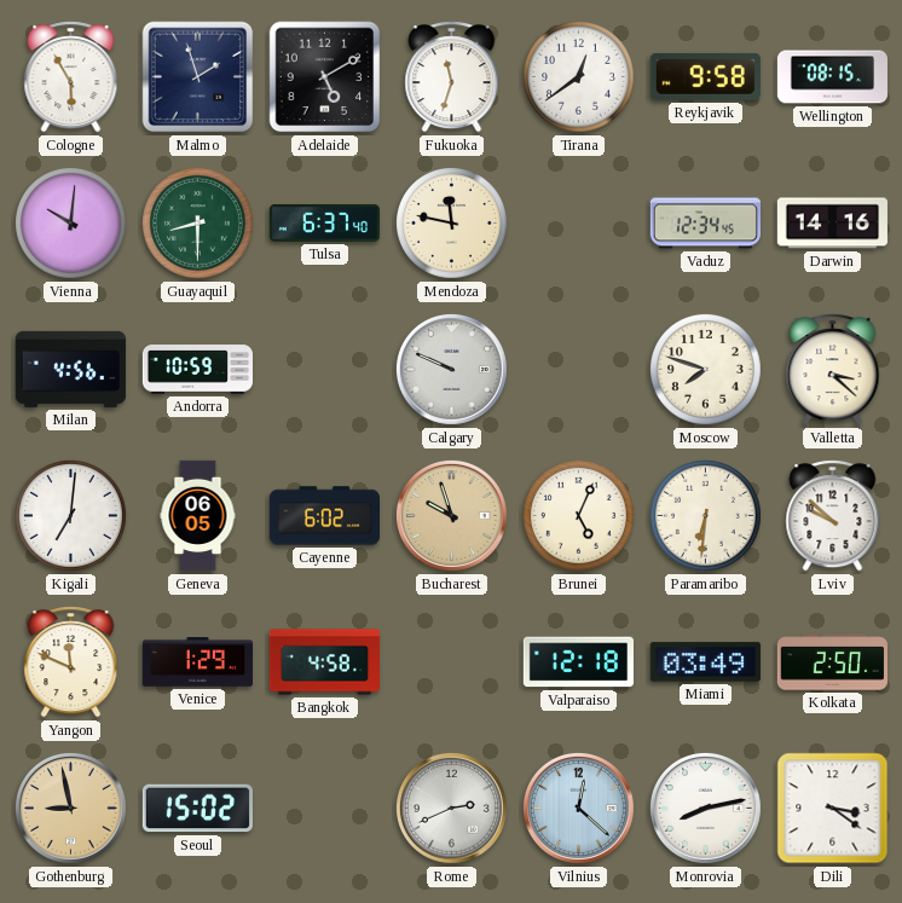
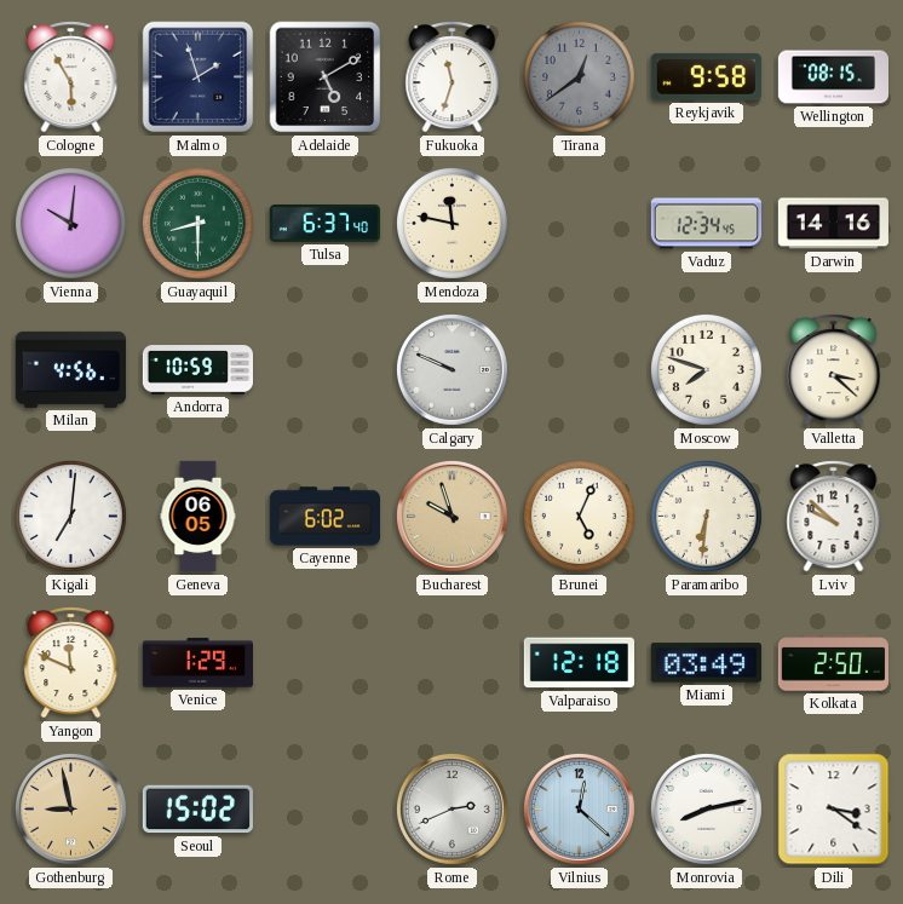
Tirana dial: white -> grey
Bangkok: 4:58 -> none
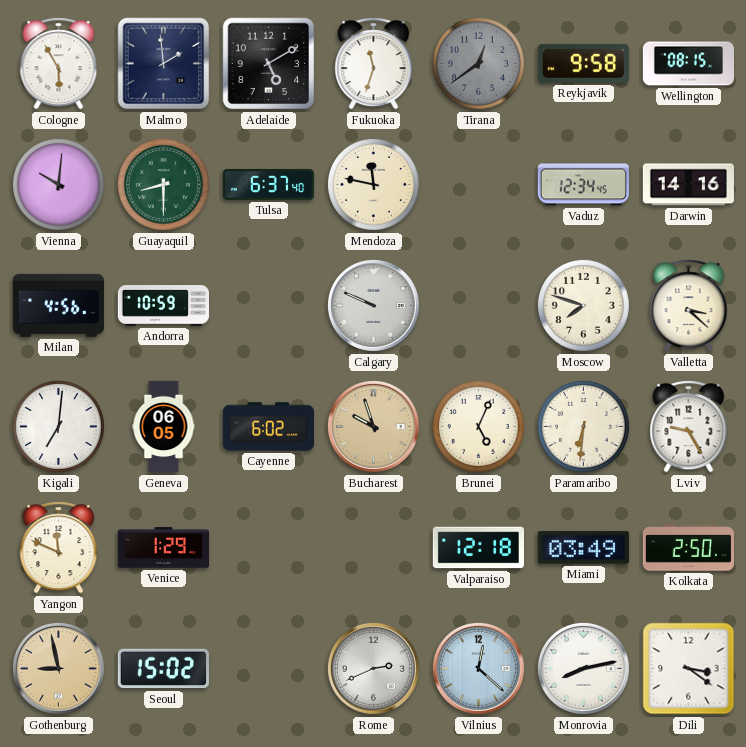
Malmo: 1:57 -> 1:59
Lviv: 9:52 -> 9:25
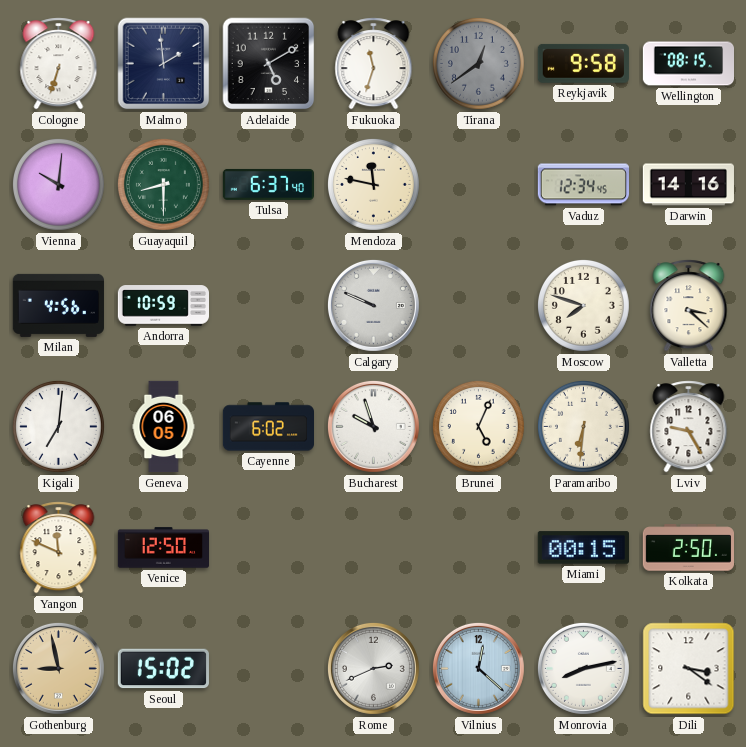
Cologne: 5:55 -> 6:33
Bucharest dial: champagne -> white
Venice: 1:29 -> 12:50
Valparaiso: 12:18 -> none
Miami: 03:49 -> 00:15
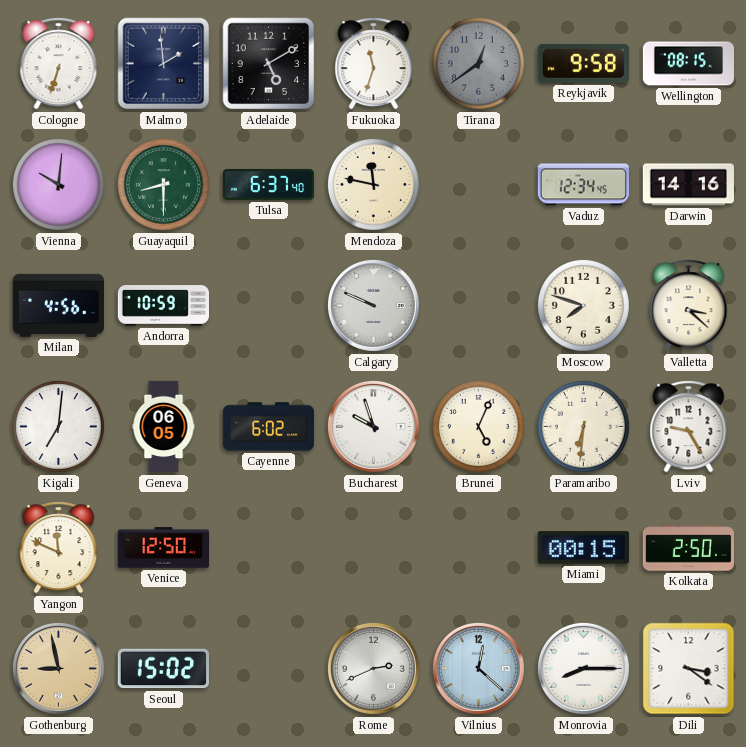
Monrovia: 8:13 -> 8:15
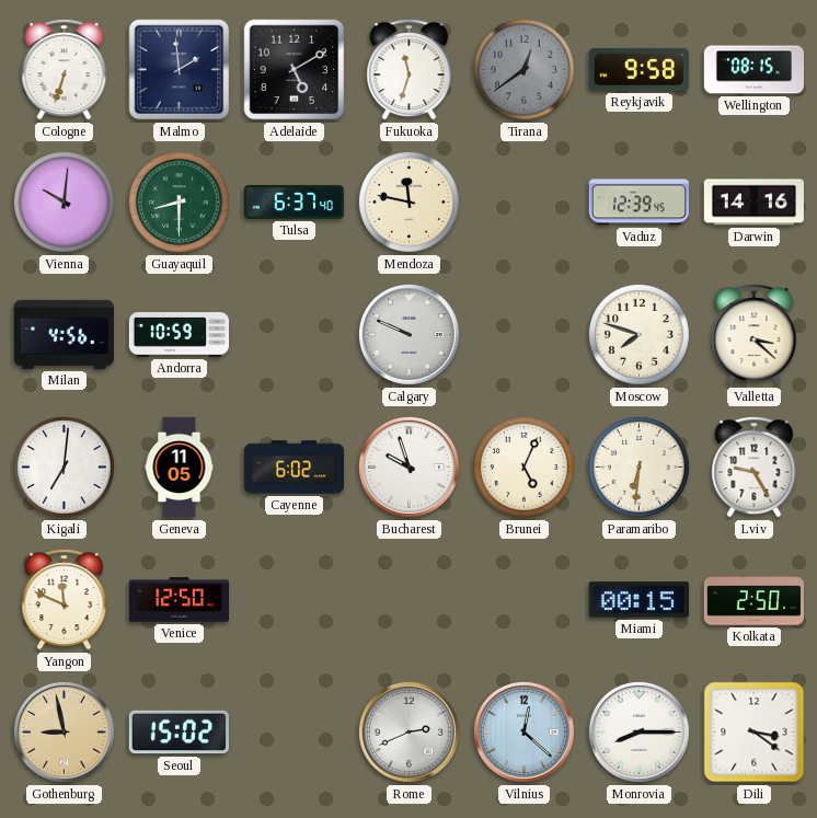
Vaduz: 12:34 -> 12:39
Geneva: 06:05 -> 11:05
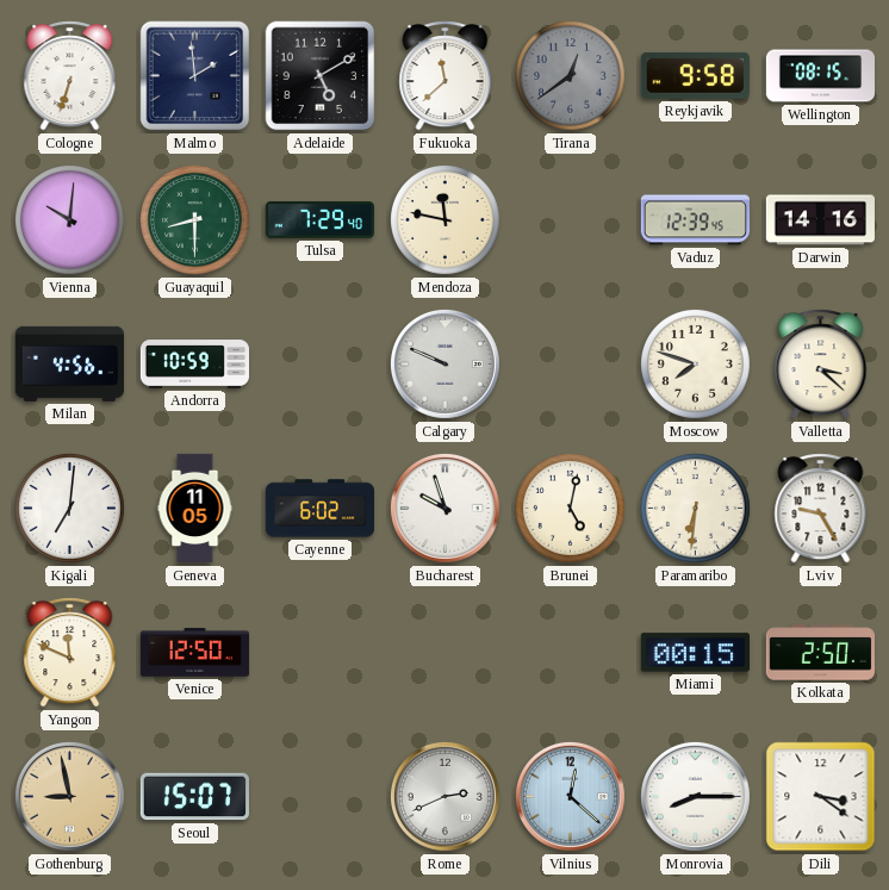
Fukuoka: 11:33 -> 11:38
Tulsa: 6:37 -> 7:29
Brunei: 5:04 -> 5:02
Seoul: 15:02 -> 15:07
